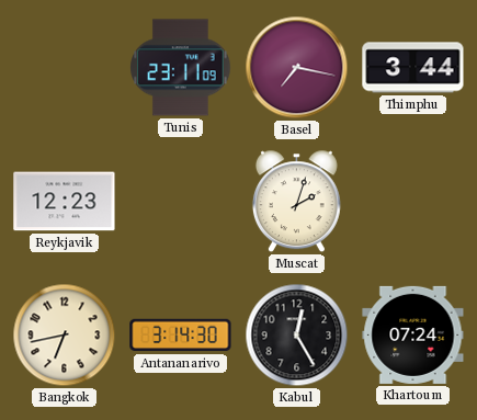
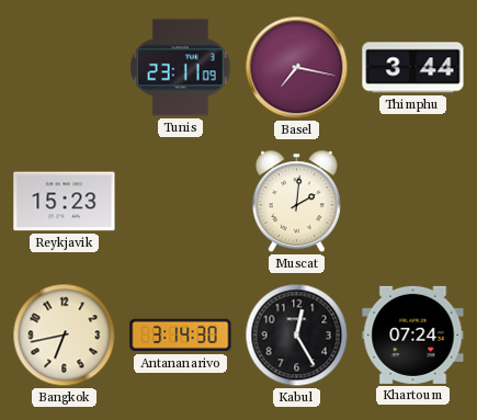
Reykjavik: 12:23 -> 15:23
Muscat: 2:03 -> 2:01
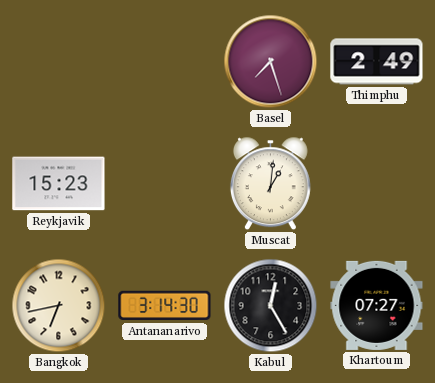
Tunis: 23:11 -> none
Basel: 7:17 -> 7:27
Thimphu: 3:44 -> 2:49
Muscat: 2:01 -> 1:01
Khartoum: 07:24 -> 07:27
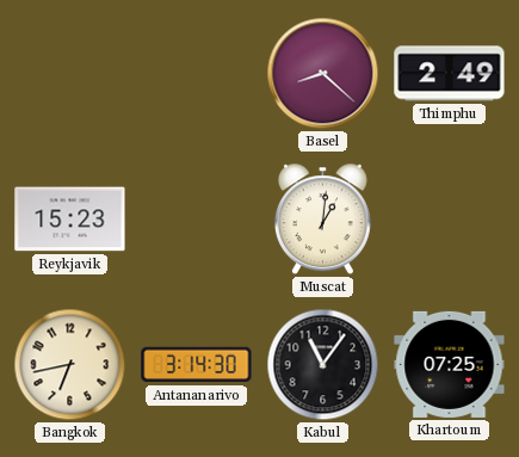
Basel: 7:27 -> 8:22
Kabul: 12:25 -> 11:06
Khartoum: 07:27 -> 07:25
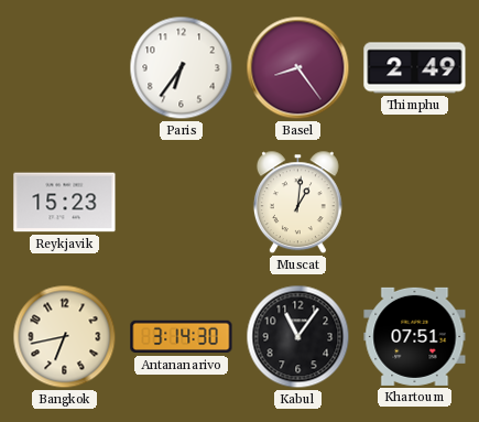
Paris: none -> 6:36
Basel: 8:22 -> 8:24
Khartoum: 07:25 -> 07:51
